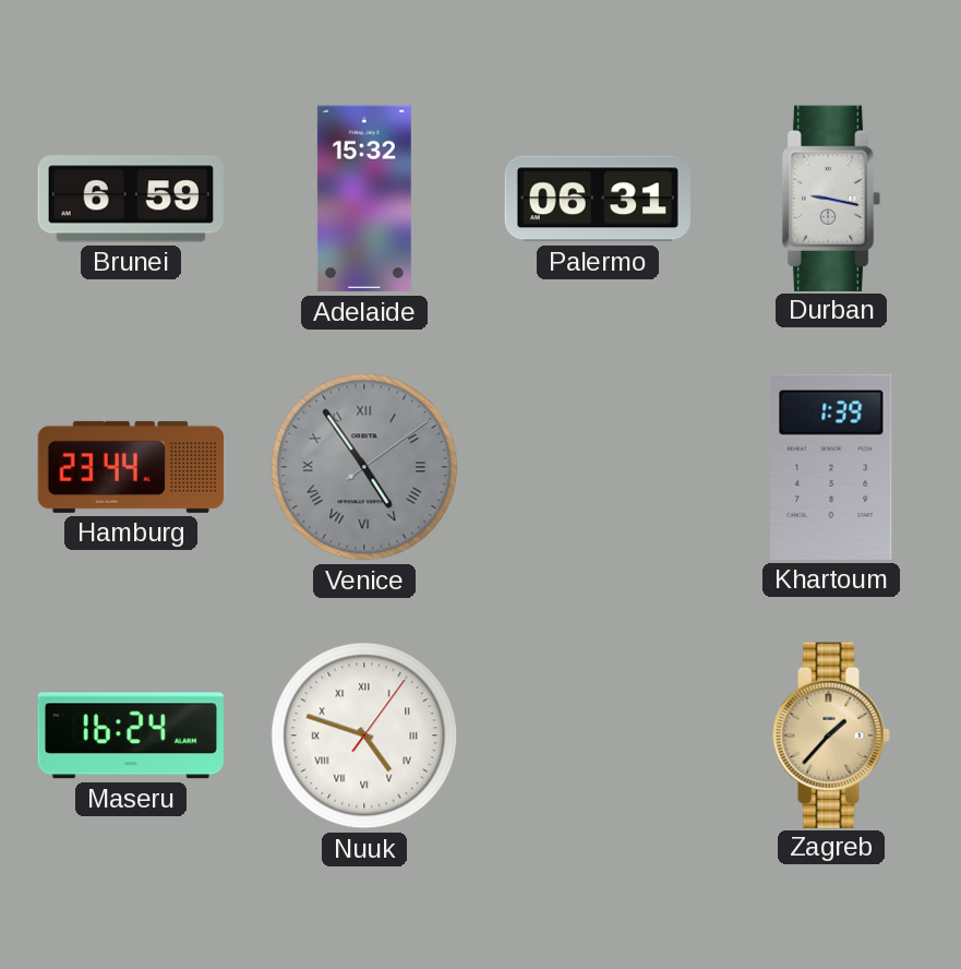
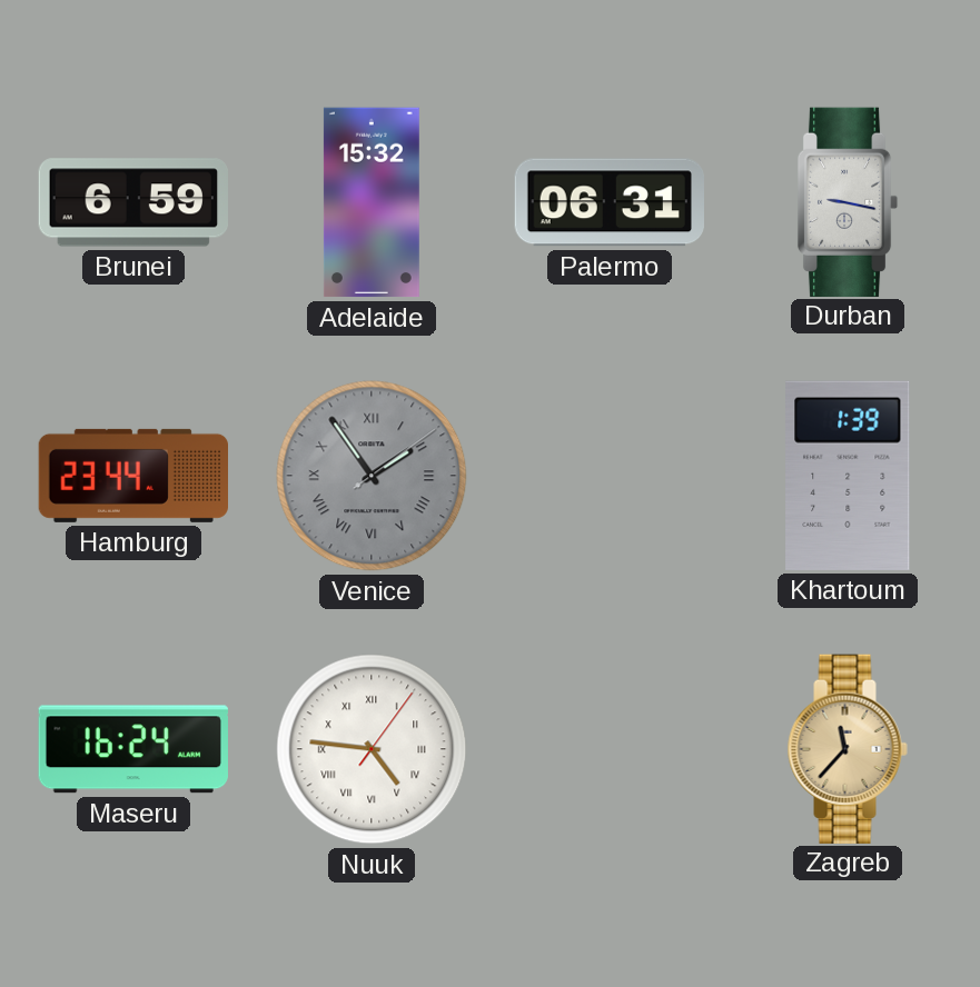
Venice: 4:54 -> 1:54
Nuuk: 4:48 -> 4:46
Zagreb: 1:37 -> 11:37
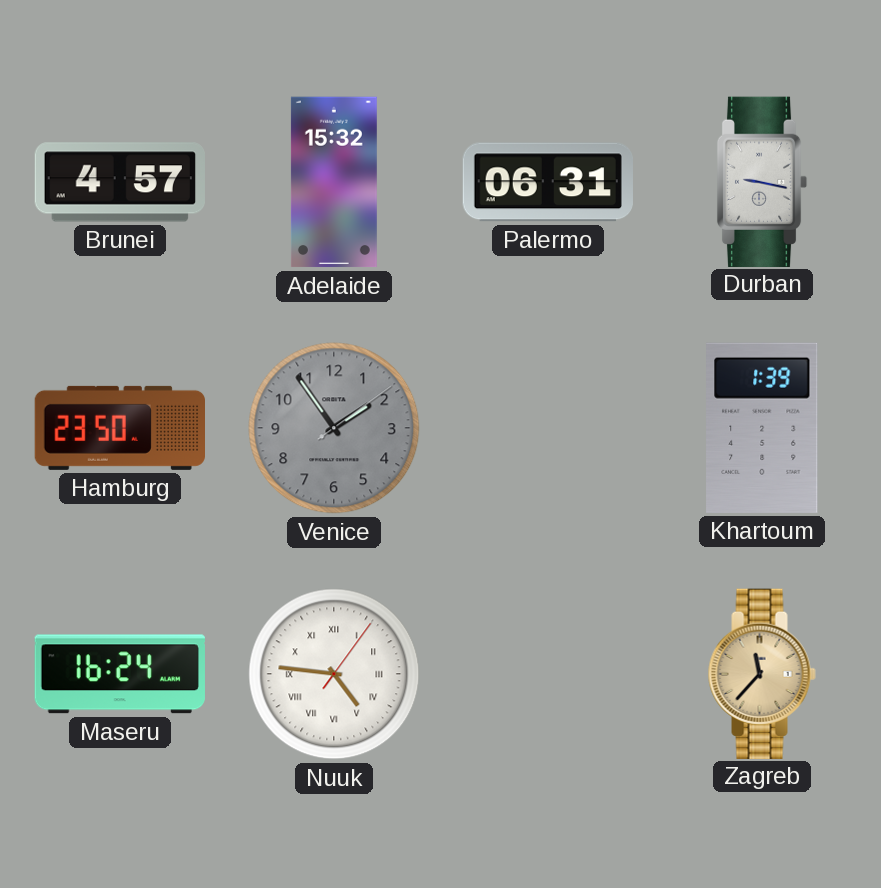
Brunei: 6:59 -> 4:57
Hamburg: 23:44 -> 23:50
Venice numerals: Roman -> Arabic
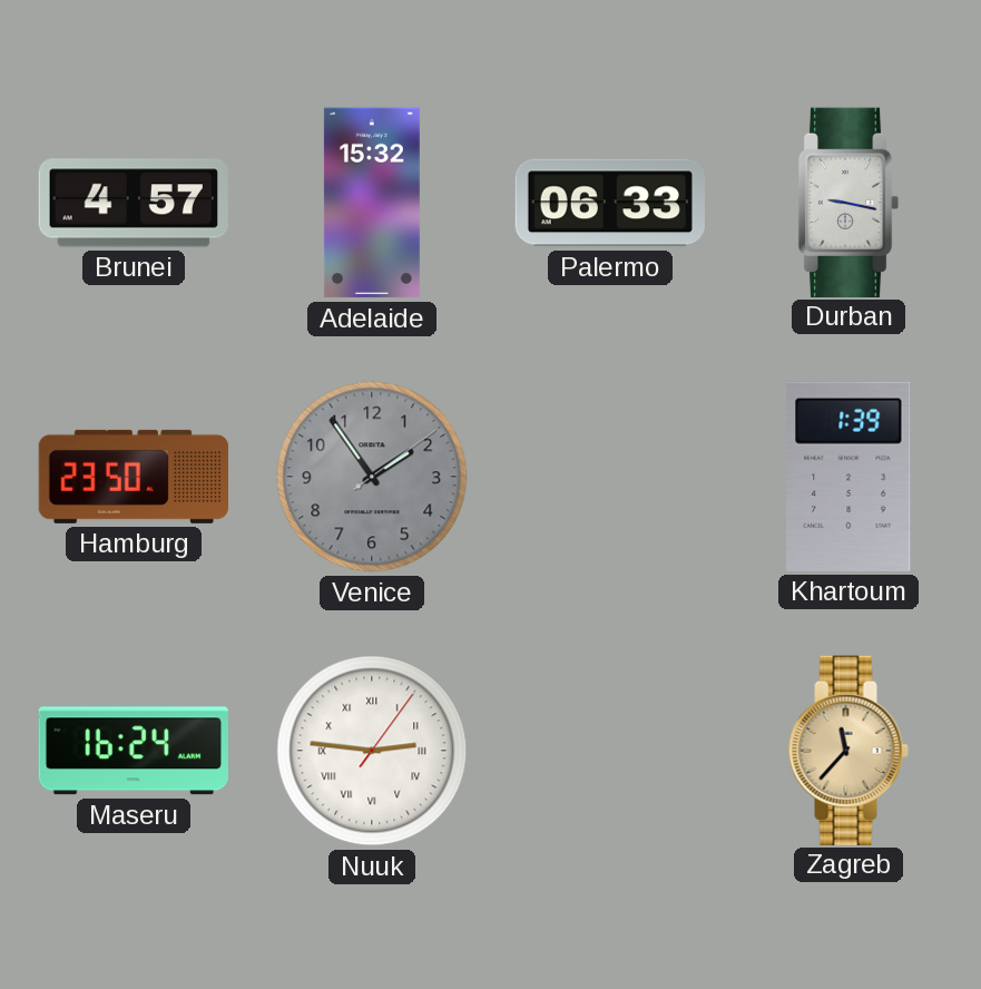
Palermo: 06:31 -> 06:33
Nuuk: 4:46 -> 2:46
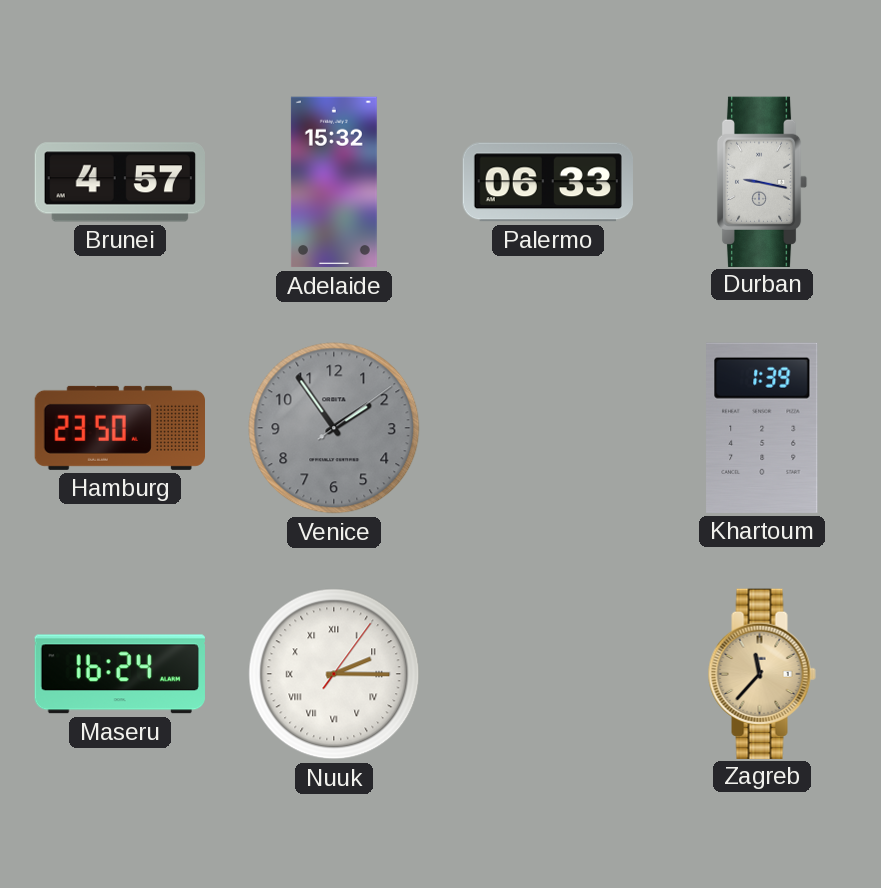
Nuuk: 2:46 -> 2:15
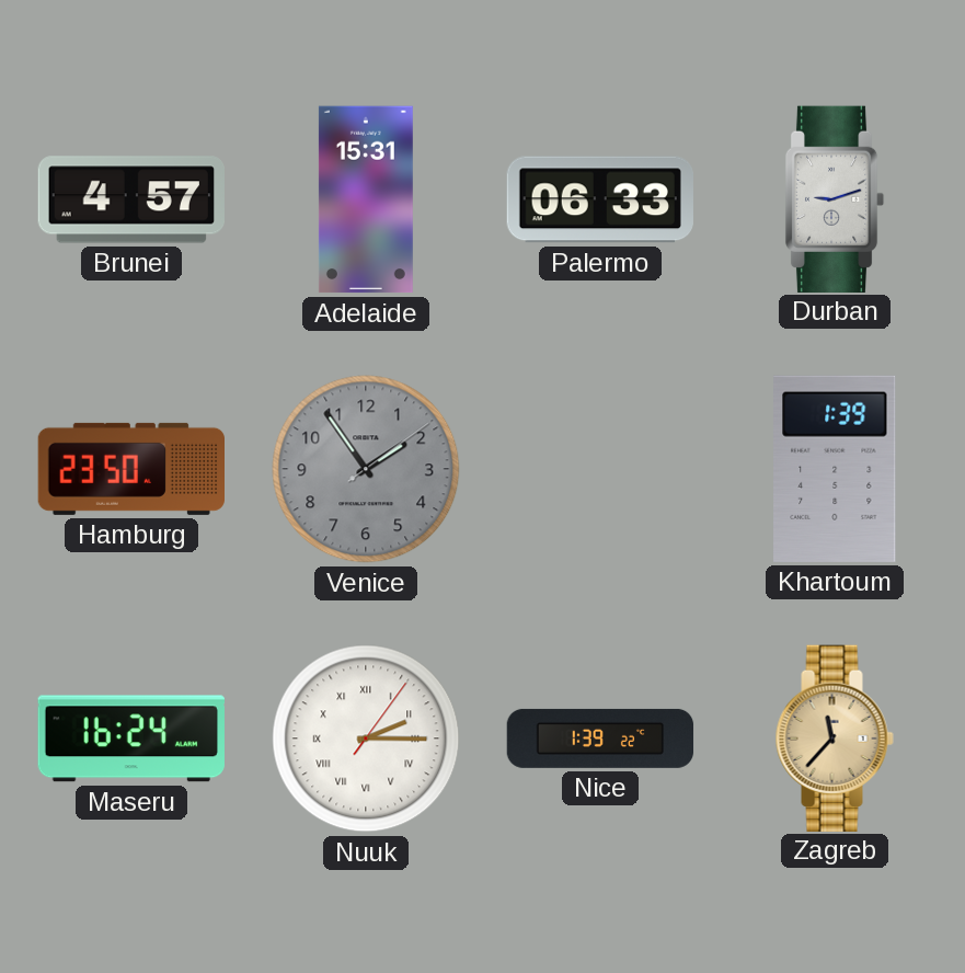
Adelaide: 15:32 -> 15:31
Durban: 9:17 -> 9:12
Nice: none -> 1:39
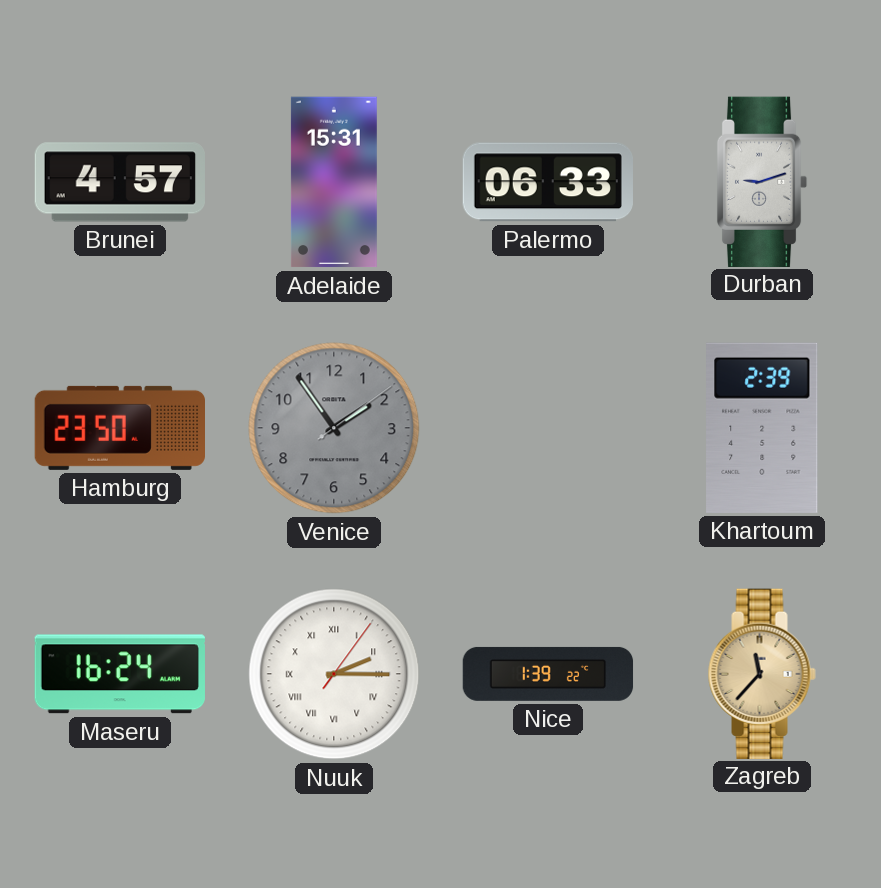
Khartoum: 1:39 -> 2:39
